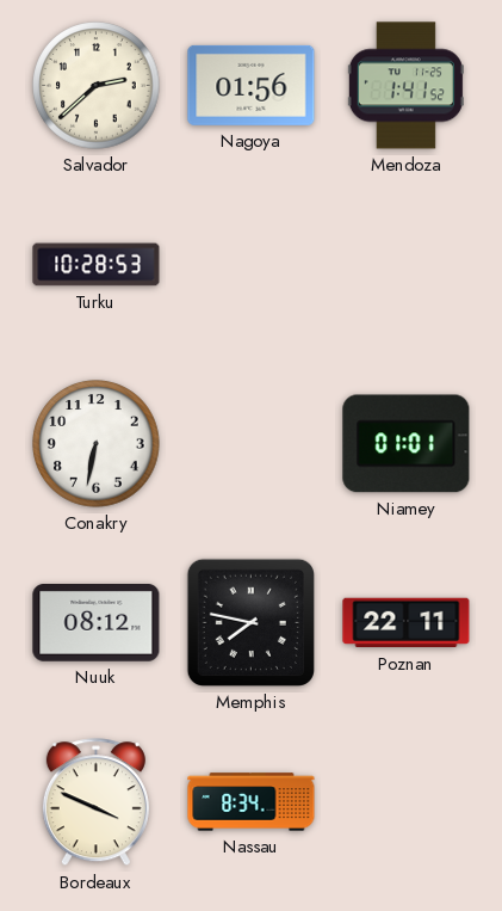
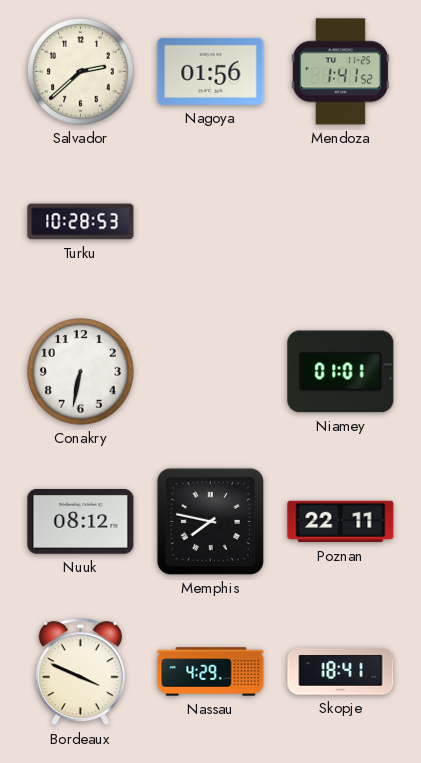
Nassau: 8:34 -> 4:29
Skopje: none -> 18:41
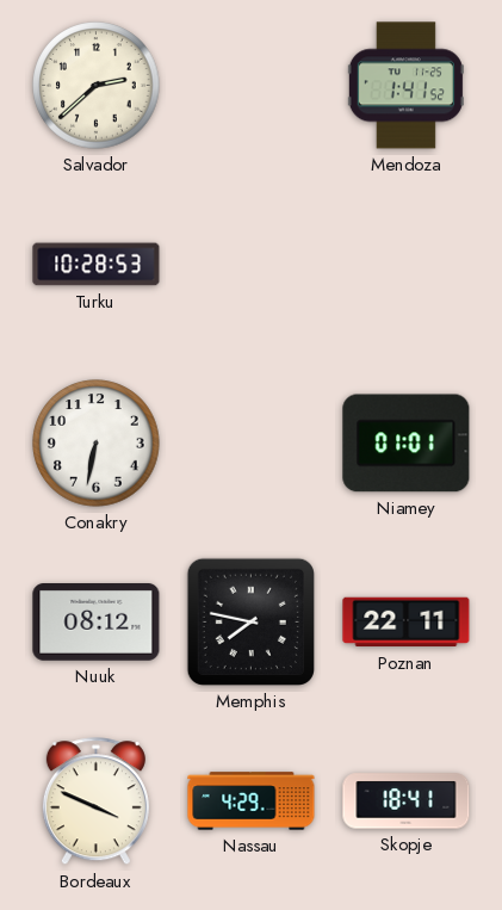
Nagoya: 01:56 -> none
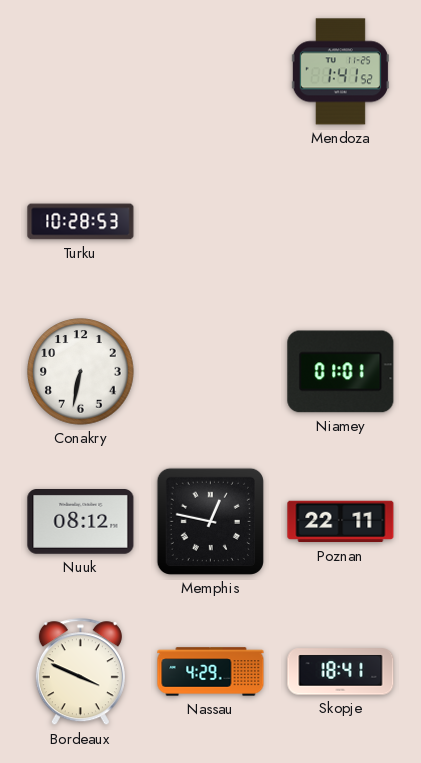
Salvador: 2:38 -> none
Memphis: 7:47 -> 12:47
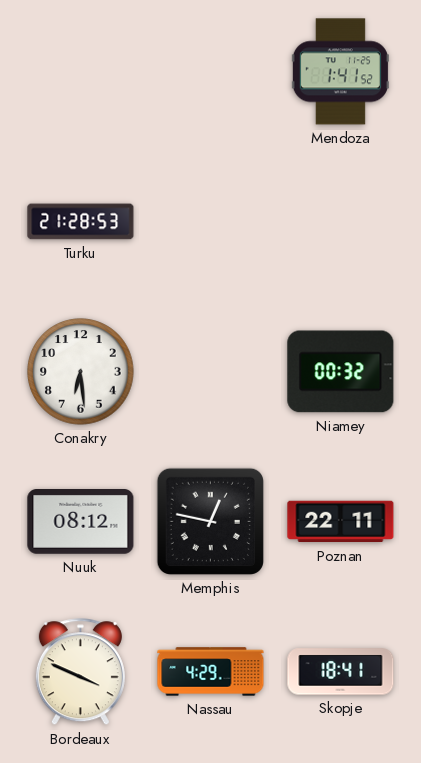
Turku: 10:28 -> 21:28
Conakry: 6:32 -> 6:29
Niamey: 01:01 -> 00:32
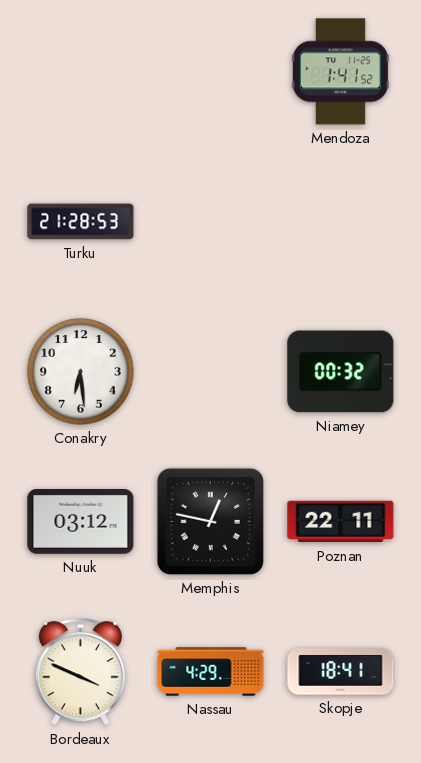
Nuuk: 08:12 -> 03:12
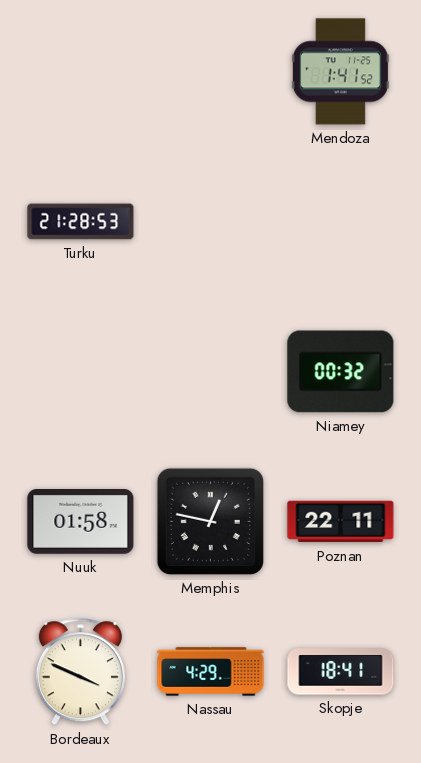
Conakry: 6:29 -> none
Nuuk: 03:12 -> 01:58
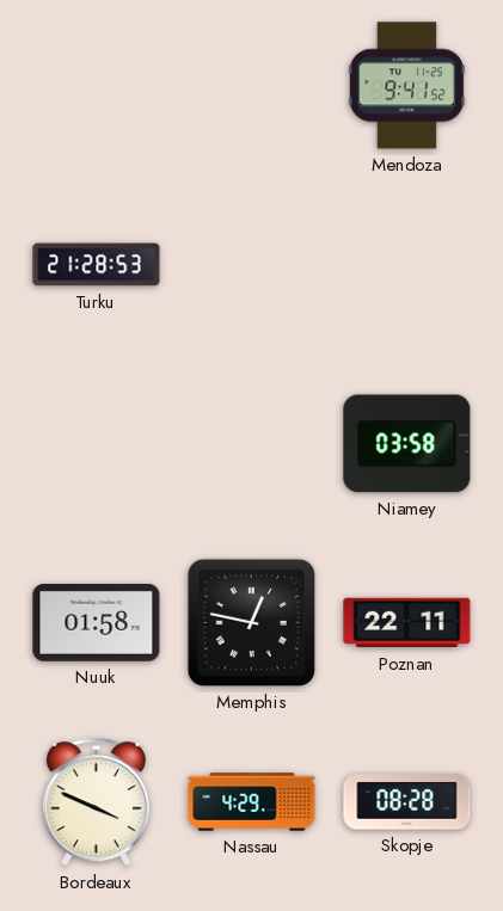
Mendoza: 1:41 -> 9:41
Niamey: 00:32 -> 03:58
Skopje: 18:41 -> 08:28
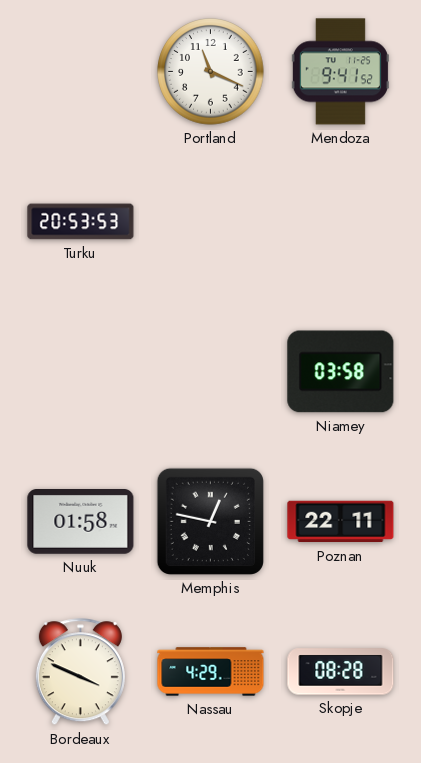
Portland: none -> 11:19
Turku: 21:28 -> 20:53
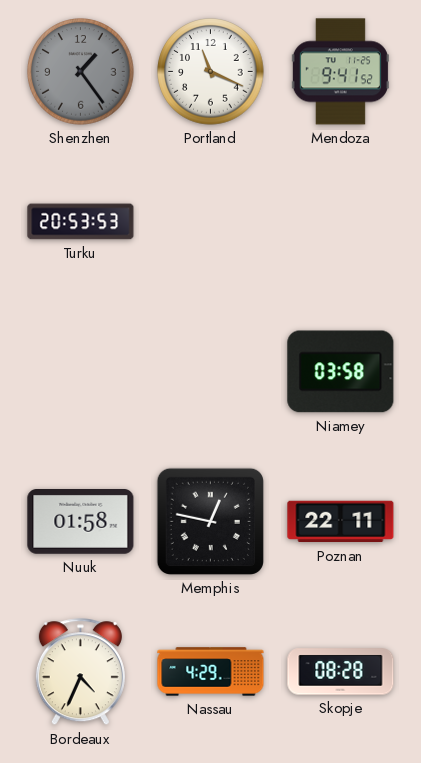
Shenzhen: none -> 1:24
Bordeaux: 3:49 -> 4:34
